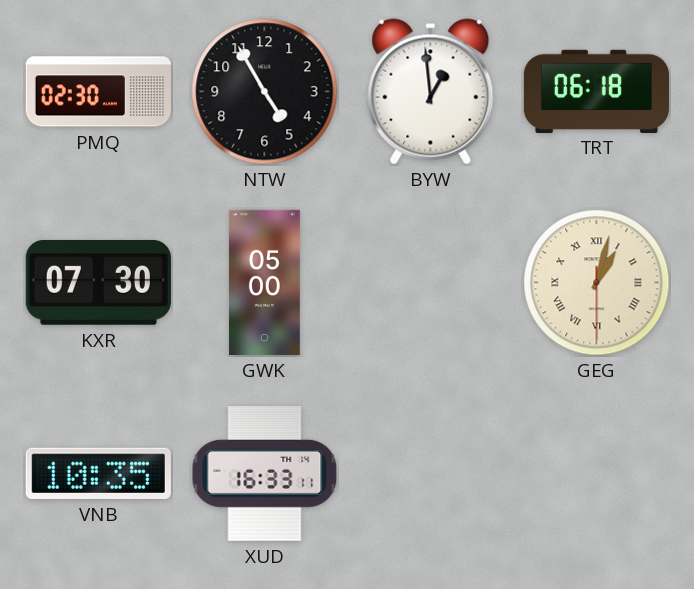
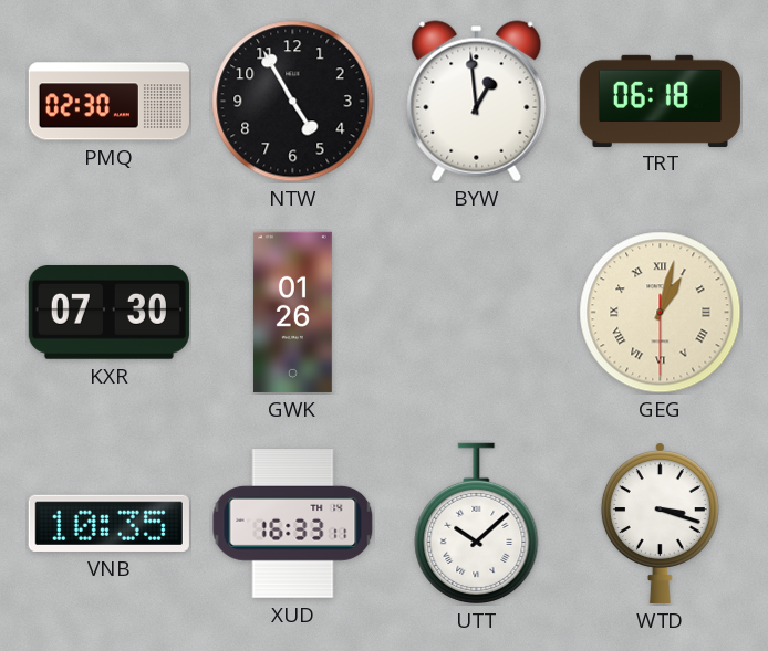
GWK: 05:00 -> 01:26
UTT: none -> 10:08
WTD: none -> 3:18
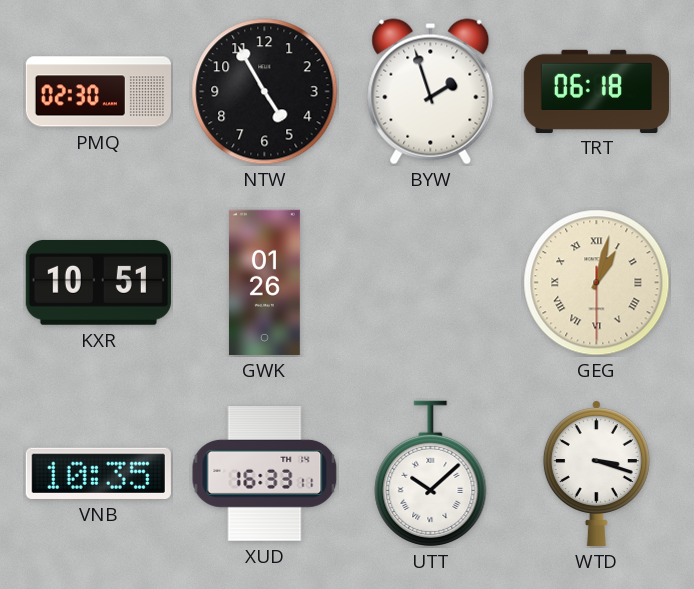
BYW: 12:59 -> 1:57
KXR: 07:30 -> 10:51
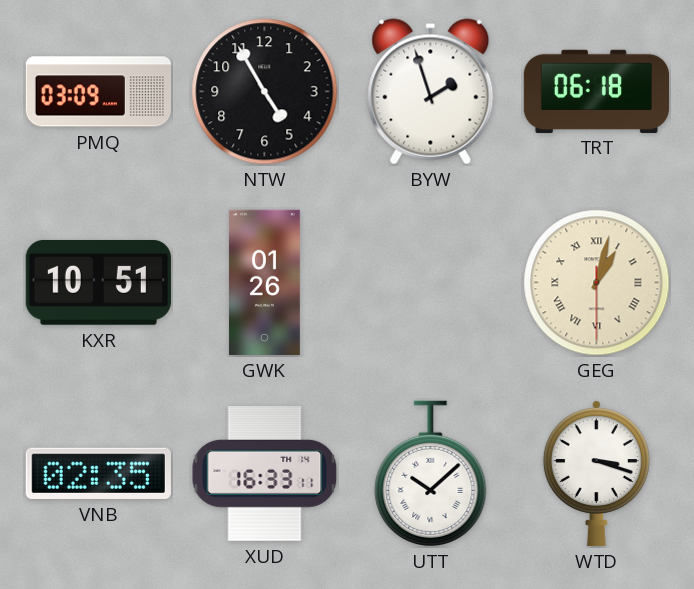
PMQ: 02:30 -> 03:09
VNB: 10:35 -> 02:35
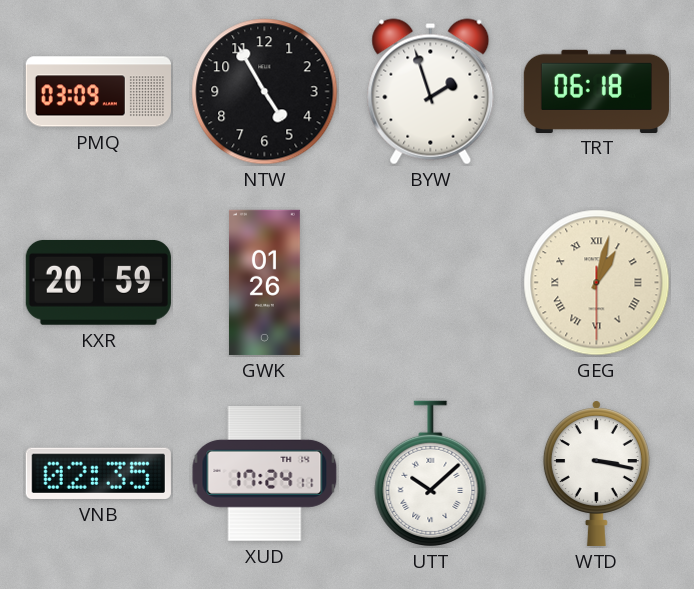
KXR: 10:51 -> 20:59
XUD: 16:33 -> 17:24
WTD: 3:18 -> 3:17
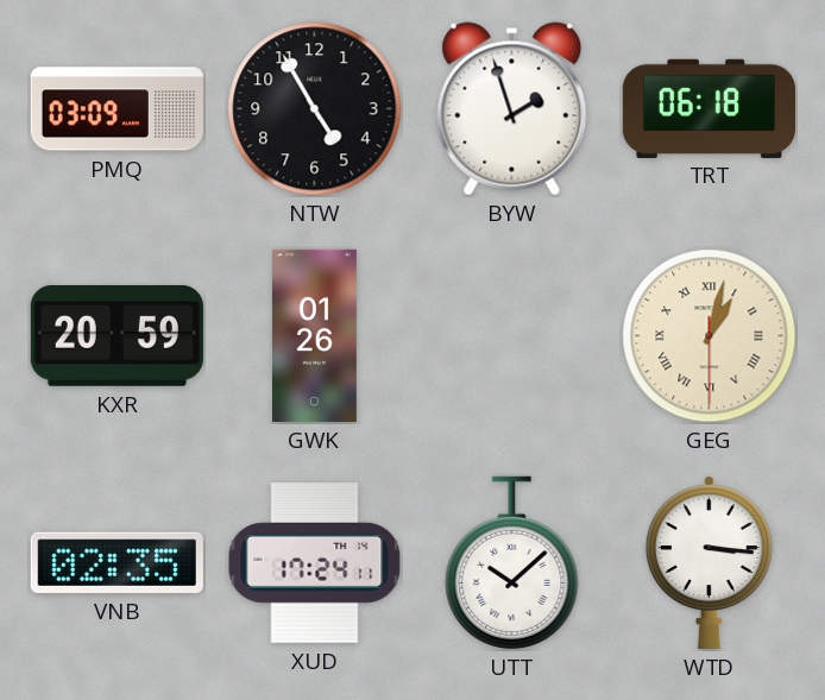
WTD: 3:17 -> 3:16
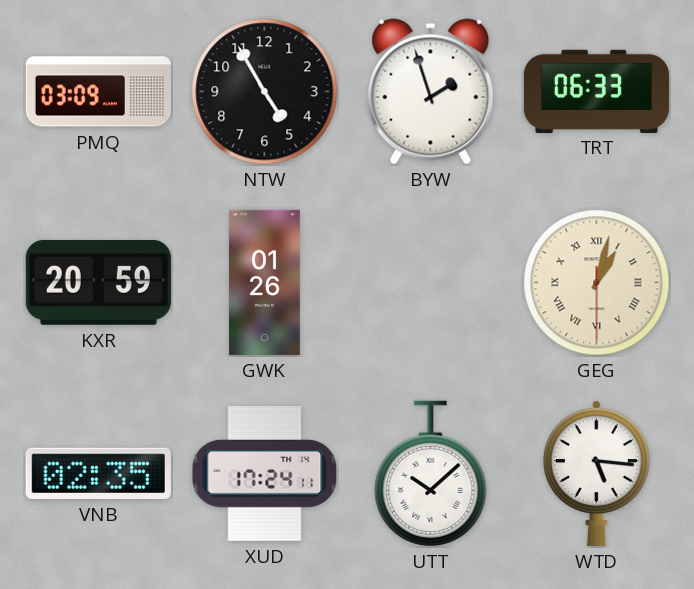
TRT: 06:18 -> 06:33
WTD: 3:16 -> 5:16
